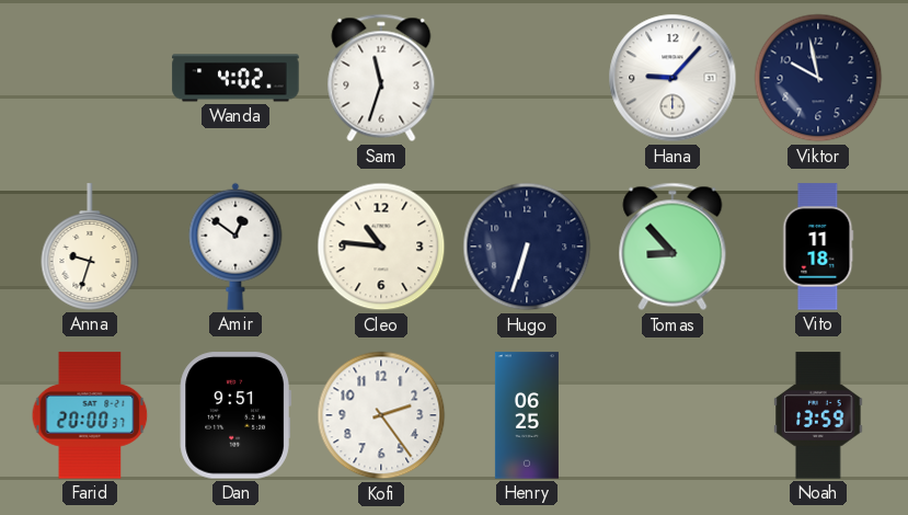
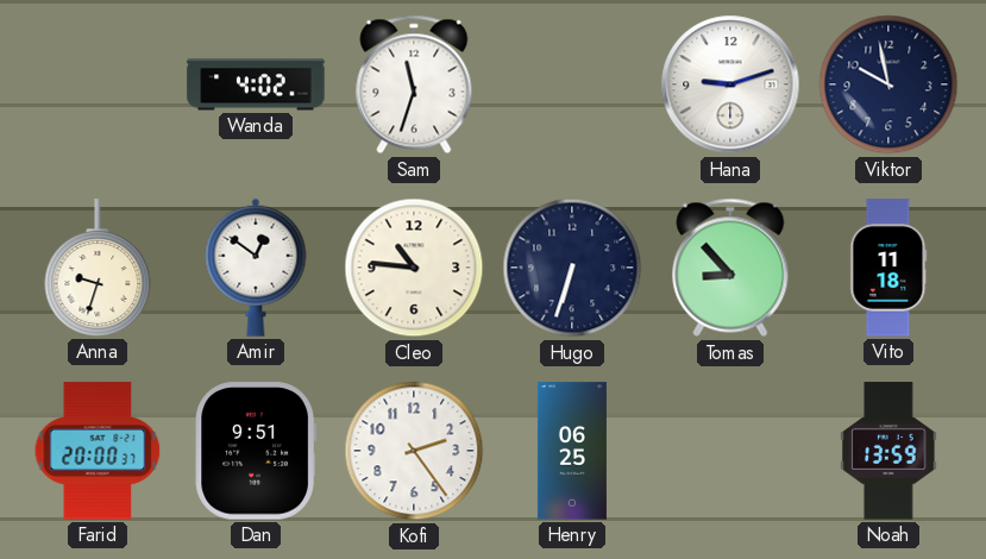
Hana: 9:07 -> 9:12
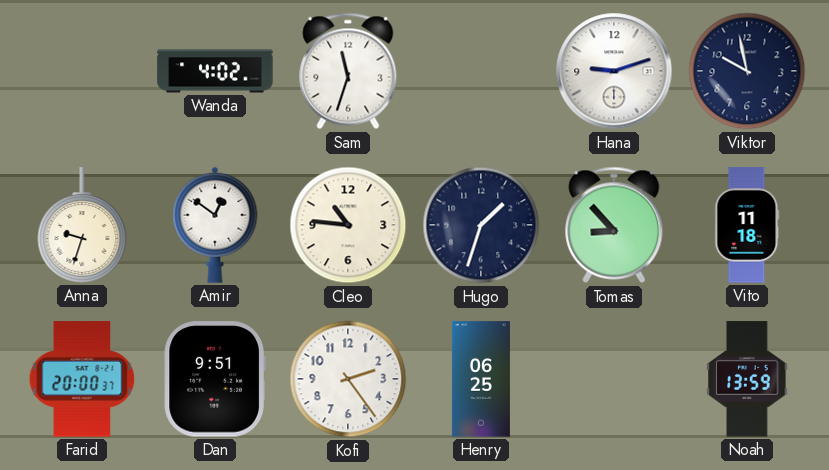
Hugo: 6:33 -> 1:33
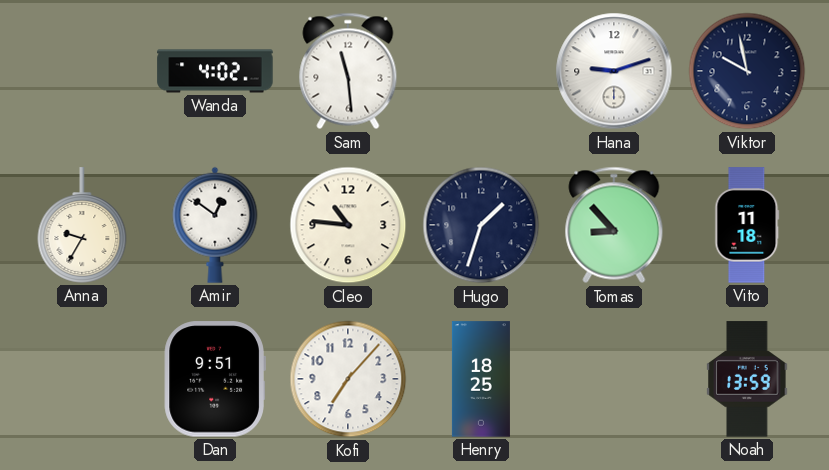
Sam: 11:33 -> 11:29
Anna: 9:33 -> 9:35
Farid: 20:00 -> none
Kofi: 2:24 -> 7:07
Henry: 06:25 -> 18:25
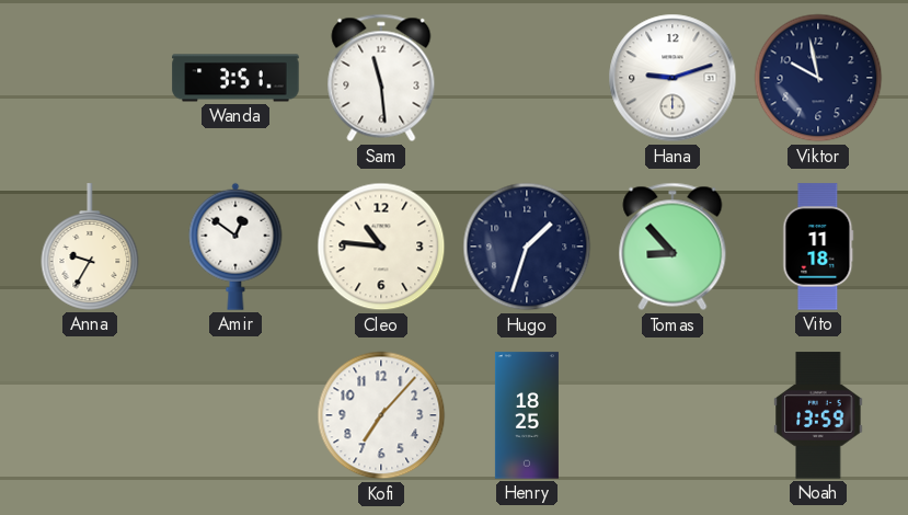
Wanda: 4:02 -> 3:51
Dan: 9:51 -> none
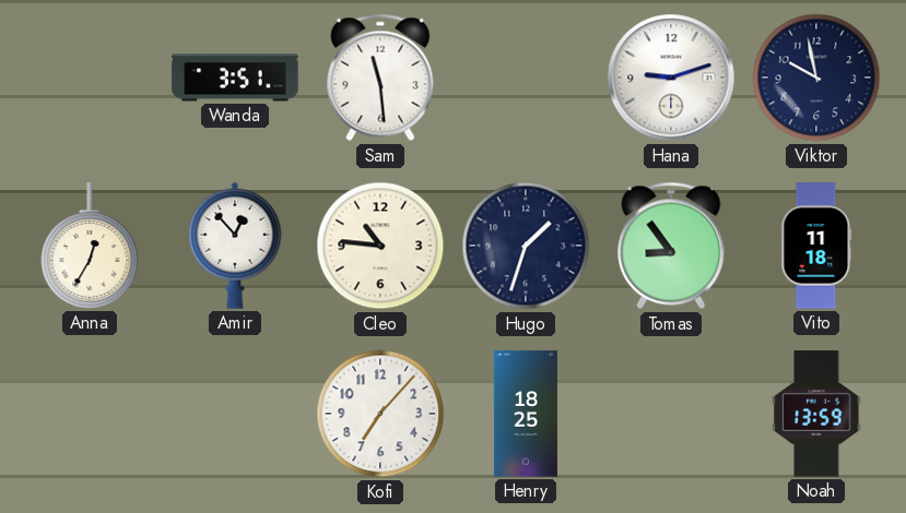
Anna: 9:35 -> 12:35
Amir: 12:51 -> 12:53
Tomas: 8:53 -> 8:54
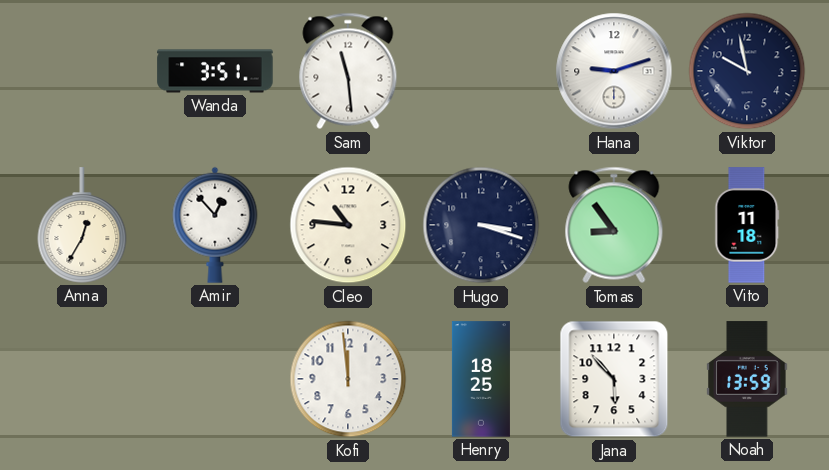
Hugo: 1:33 -> 3:18
Kofi: 7:07 -> 11:59
Jana: none -> 5:53
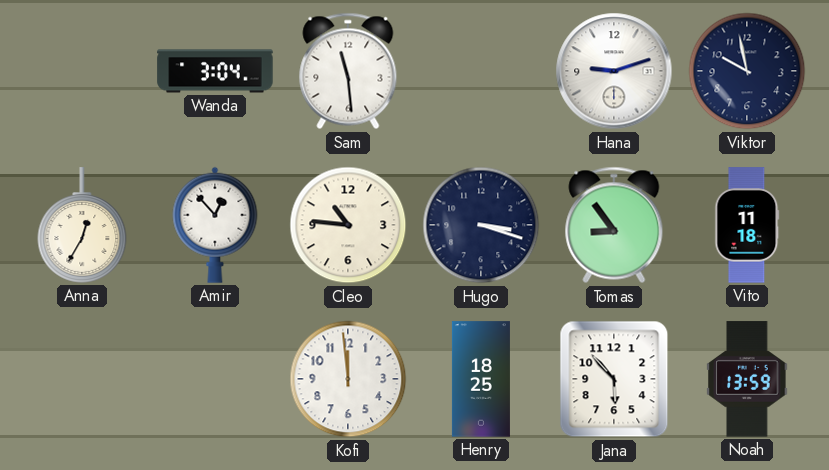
Wanda: 3:51 -> 3:04
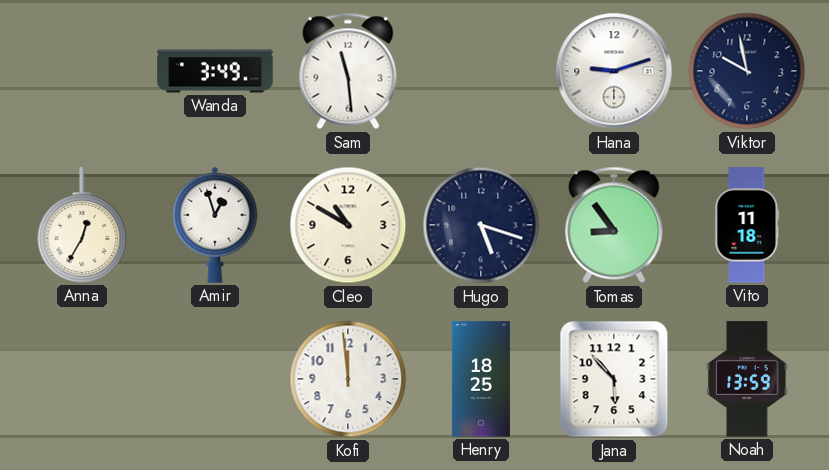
Wanda: 3:04 -> 3:49
Amir: 12:53 -> 12:57
Cleo: 10:46 -> 10:50
Hugo: 3:18 -> 5:18
